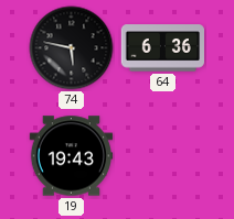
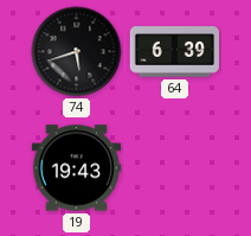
74: 5:47 -> 5:42
64: 6:36 -> 6:39
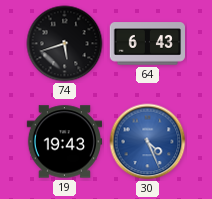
64: 6:39 -> 6:43
30: none -> 4:26
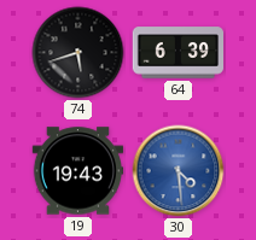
64: 6:43 -> 6:39
30: 4:26 -> 4:29
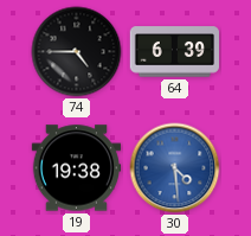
74: 5:42 -> 4:45
19: 19:43 -> 19:38
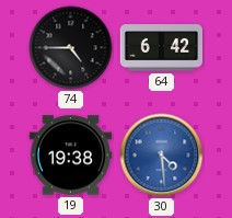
64: 6:39 -> 6:42
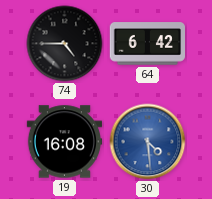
19: 19:38 -> 16:08
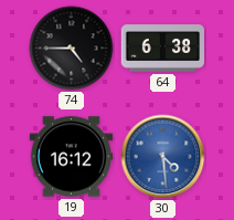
64: 6:42 -> 6:38
19: 16:08 -> 16:12
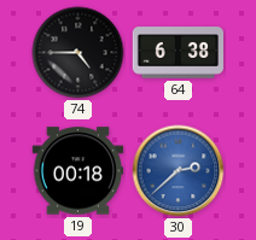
19: 16:12 -> 00:18
30: 4:29 -> 2:38
